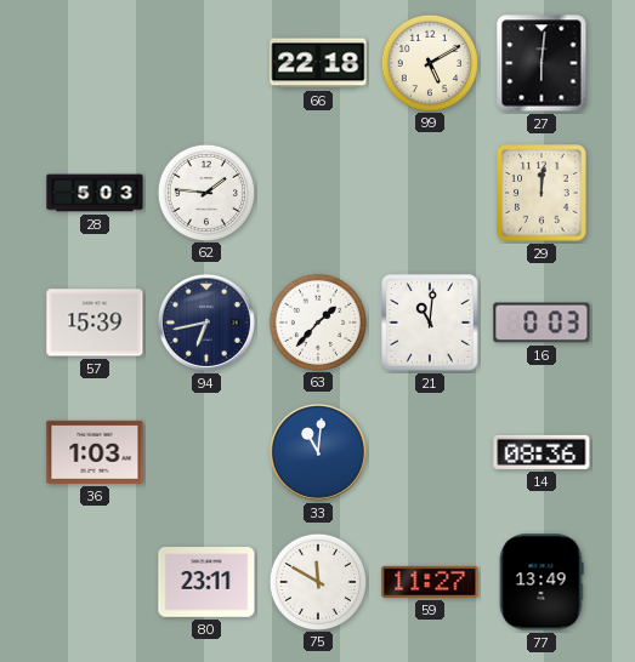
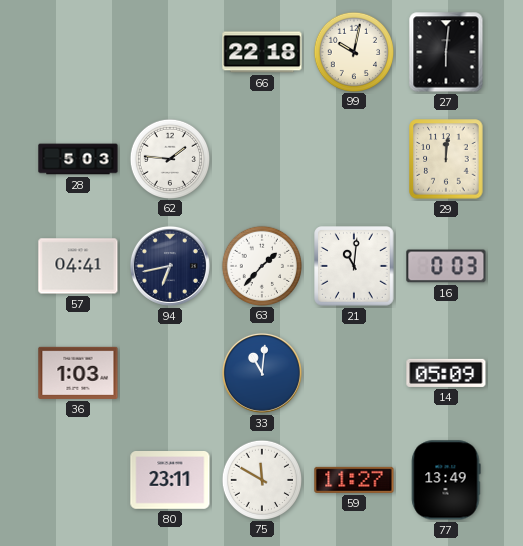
99: 5:10 -> 10:02
57: 15:39 -> 04:41
14: 08:36 -> 05:09
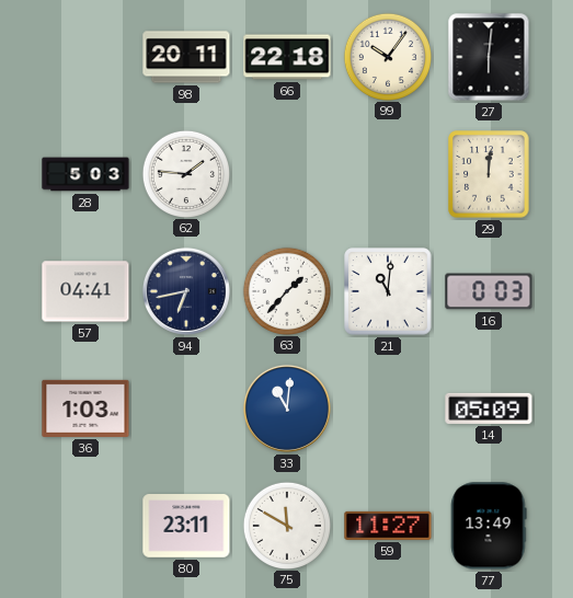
98: none -> 20:11
99: 10:02 -> 10:06
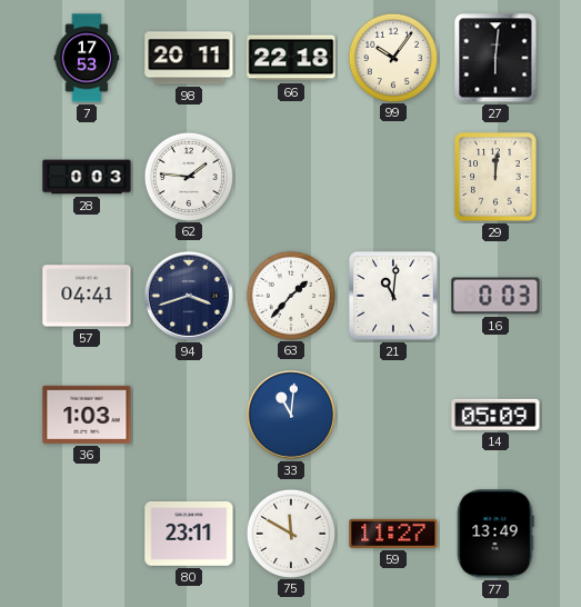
7: none -> 17:53
28: 5:03 -> 0:03
94: 6:43 -> 3:42
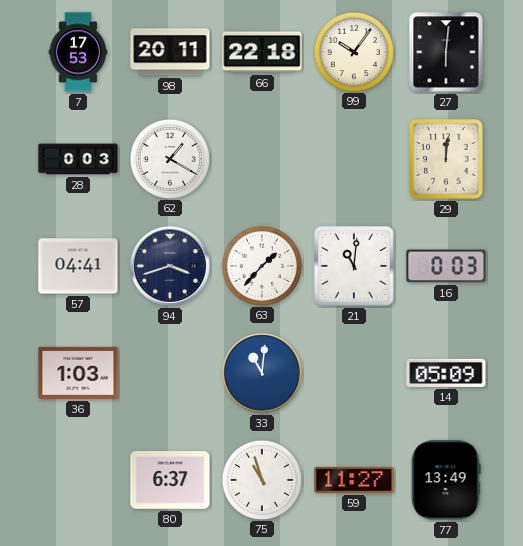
62: 1:46 -> 1:20
80: 23:11 -> 6:37
75: 11:50 -> 10:57
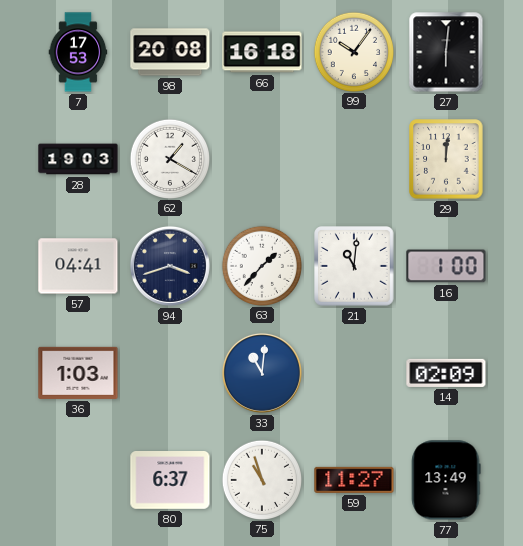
98: 20:11 -> 20:08
66: 22:18 -> 16:18
28: 0:03 -> 19:03
16: 0:03 -> 1:00
14: 05:09 -> 02:09
